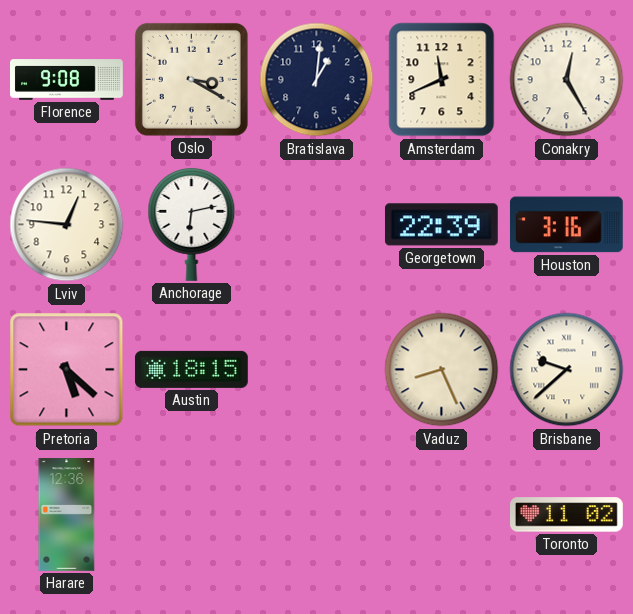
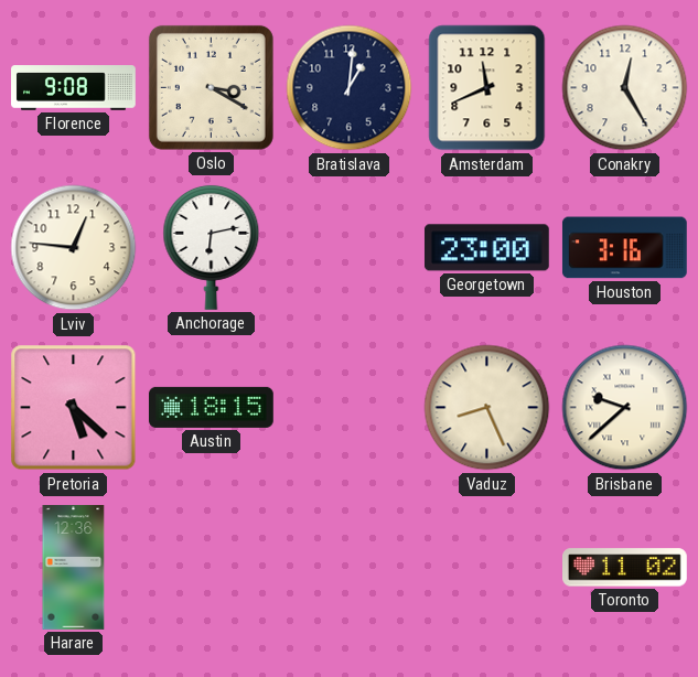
Georgetown: 22:39 -> 23:00
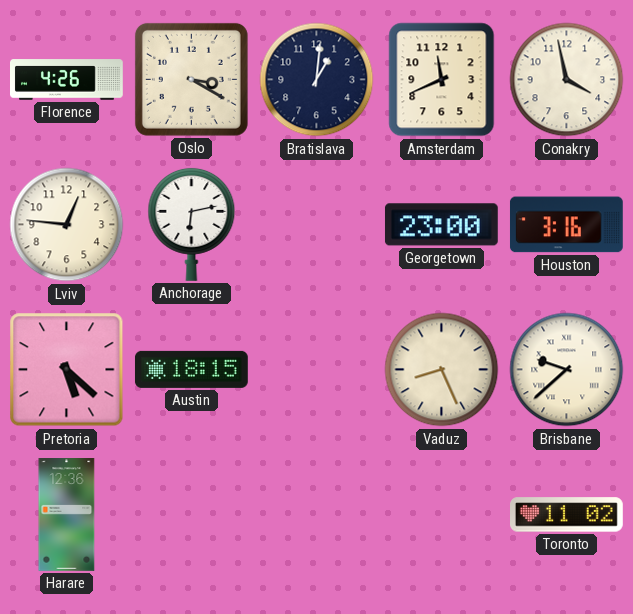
Florence: 9:08 -> 4:26
Conakry: 12:25 -> 3:58
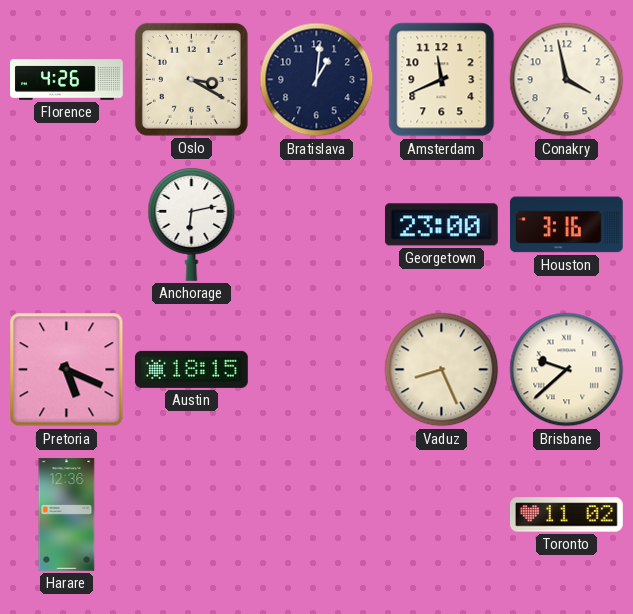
Lviv: 12:46 -> none
Pretoria: 5:22 -> 5:19
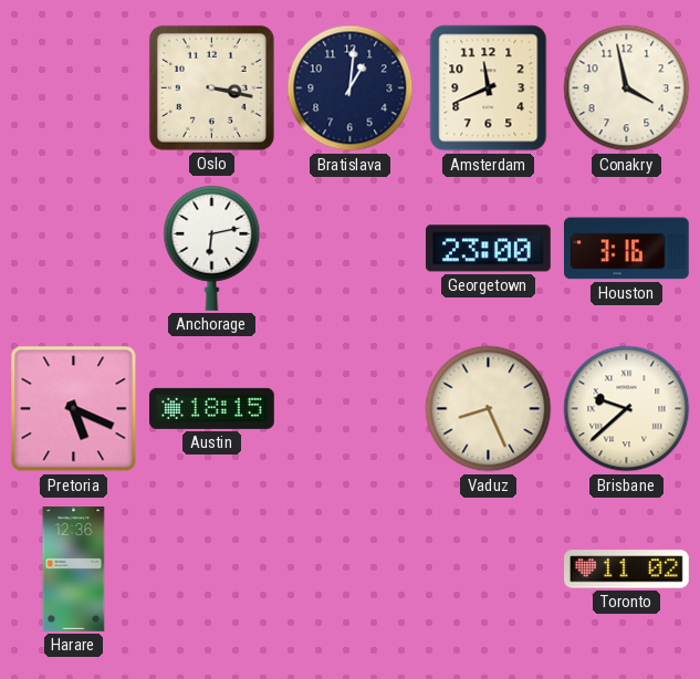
Florence: 4:26 -> none
Oslo: 3:20 -> 3:17
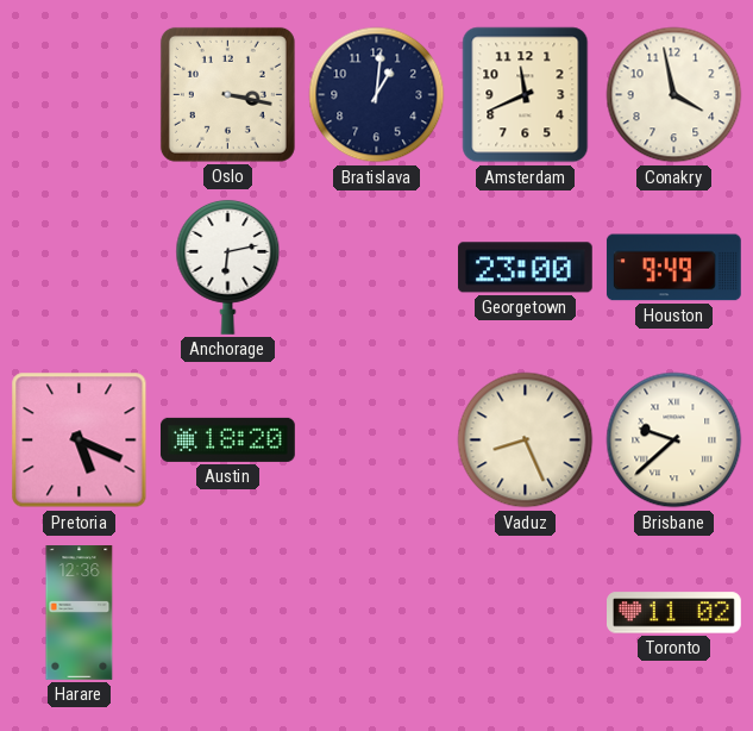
Houston: 3:16 -> 9:49
Austin: 18:15 -> 18:20
